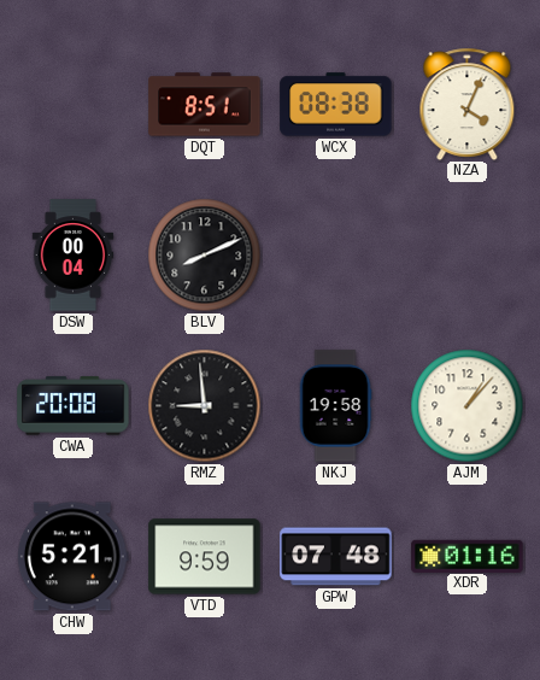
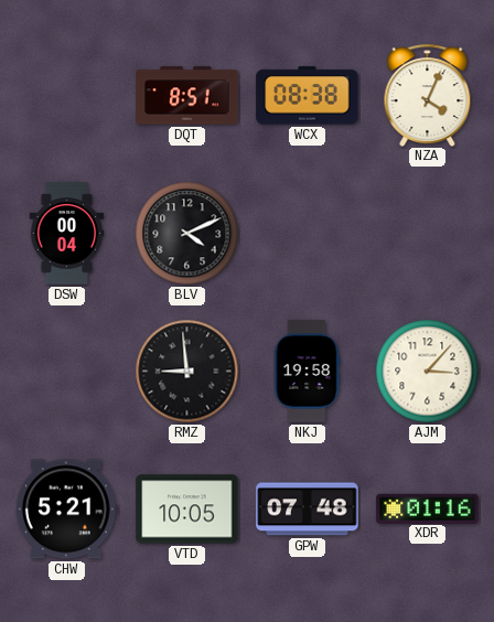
BLV: 8:11 -> 4:11
CWA: 20:08 -> none
AJM: 1:07 -> 3:07
VTD: 9:59 -> 10:05
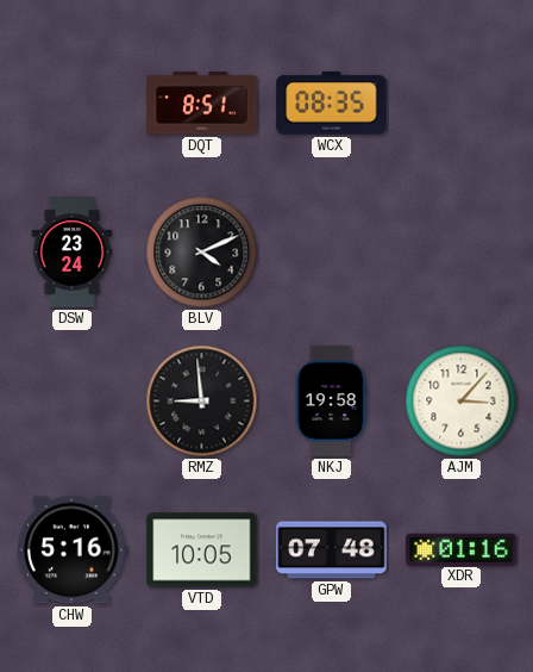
WCX: 08:38 -> 08:35
NZA: 4:04 -> none
DSW: 00:04 -> 23:24
CHW: 5:21 -> 5:16
